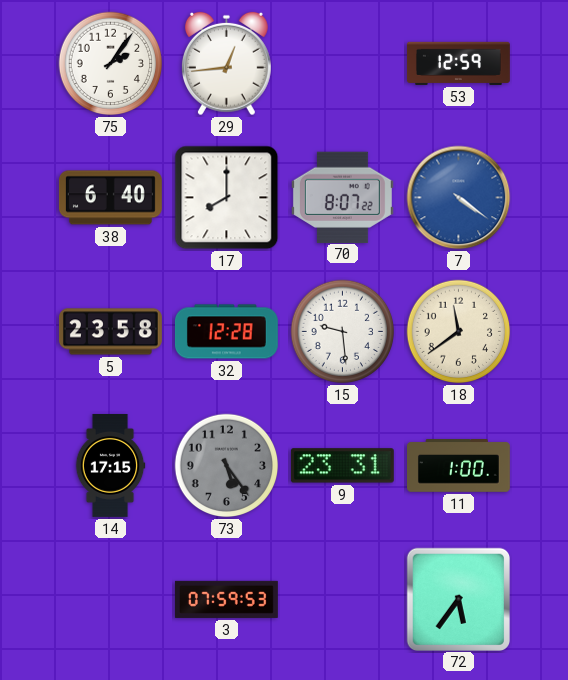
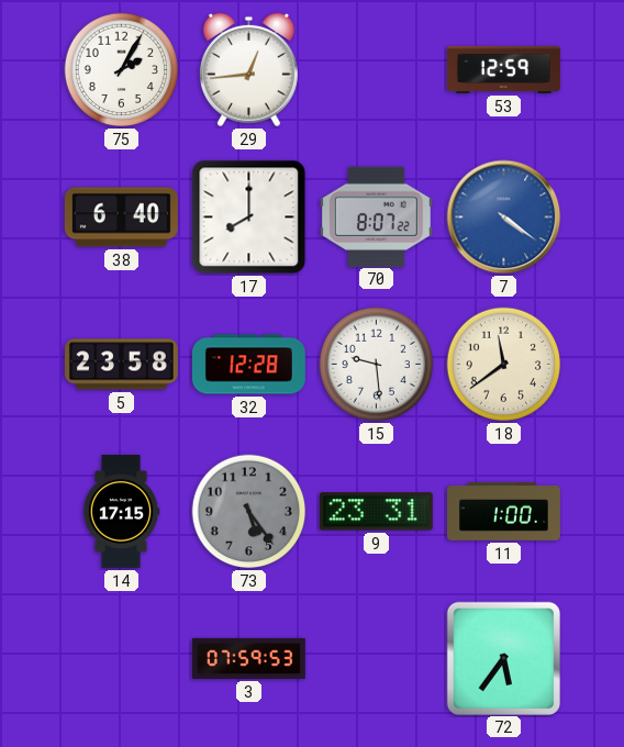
75: 2:06 -> 2:05
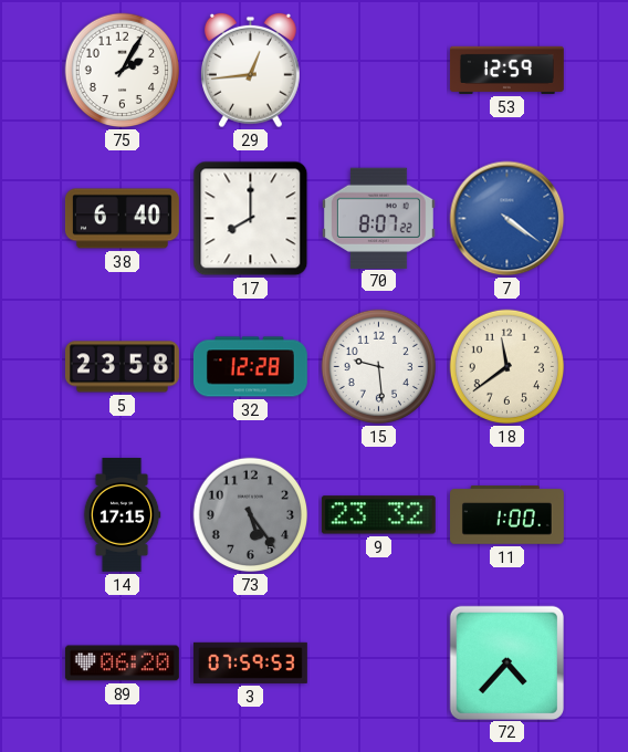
9: 23:31 -> 23:32
89: none -> 06:20
72: 5:36 -> 4:37
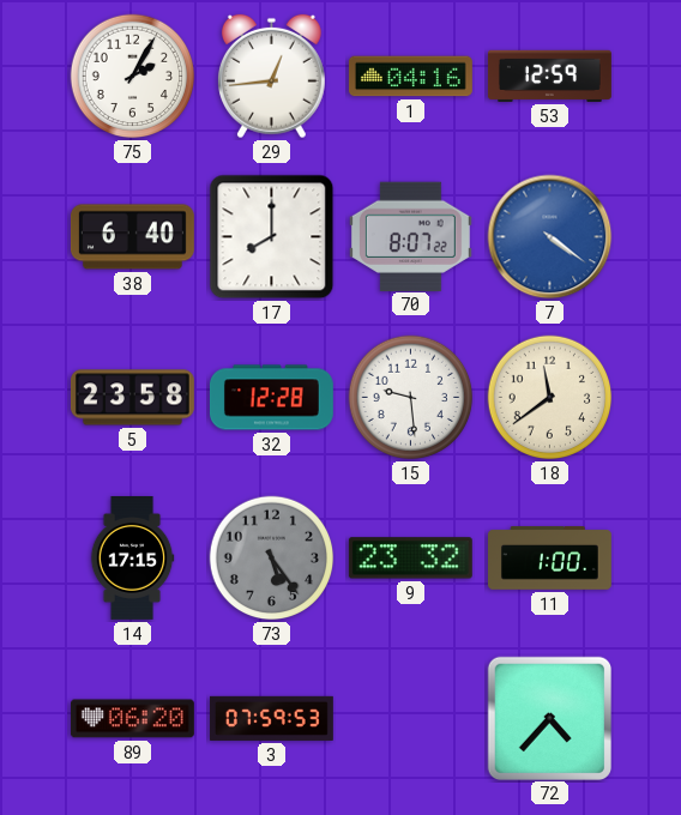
1: none -> 04:16
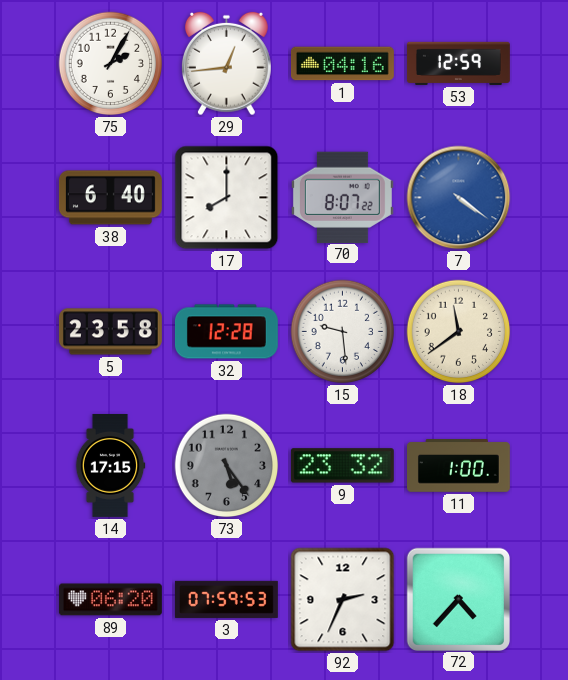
92: none -> 2:34
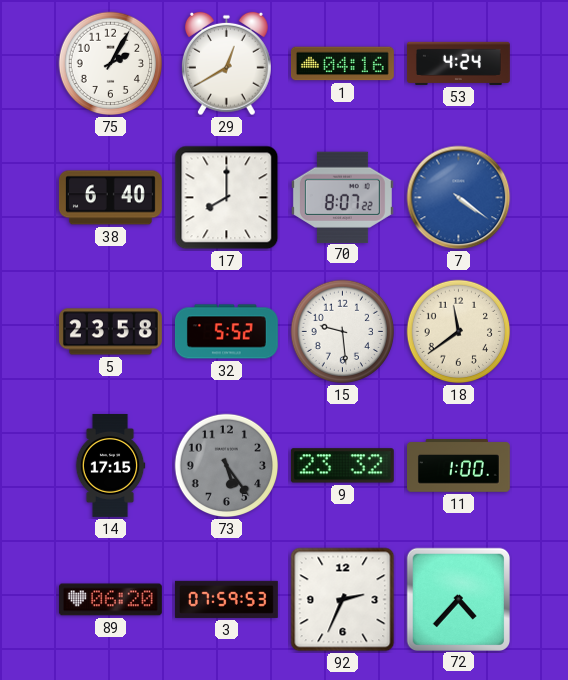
29: 12:44 -> 12:40
53: 12:59 -> 4:24
32: 12:28 -> 5:52
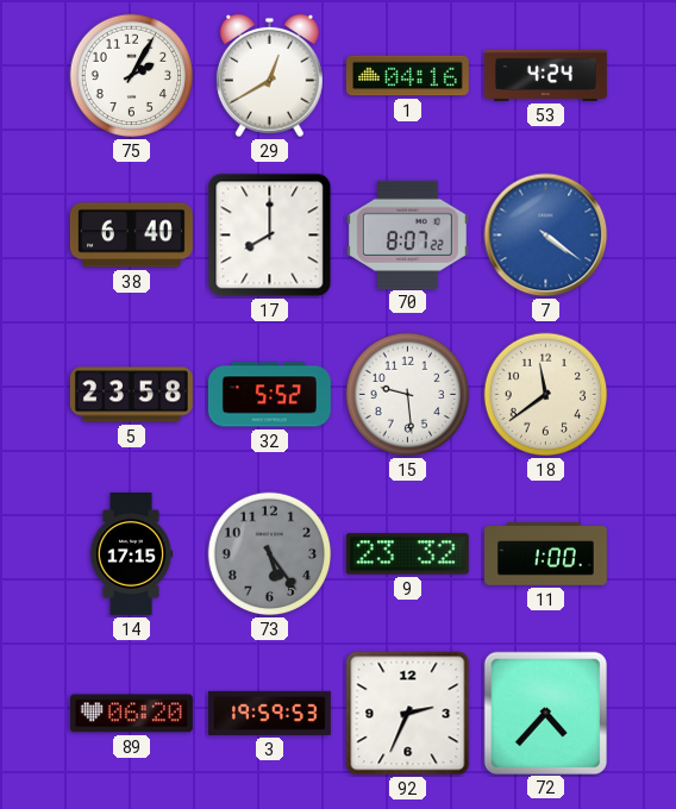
3: 07:59 -> 19:59
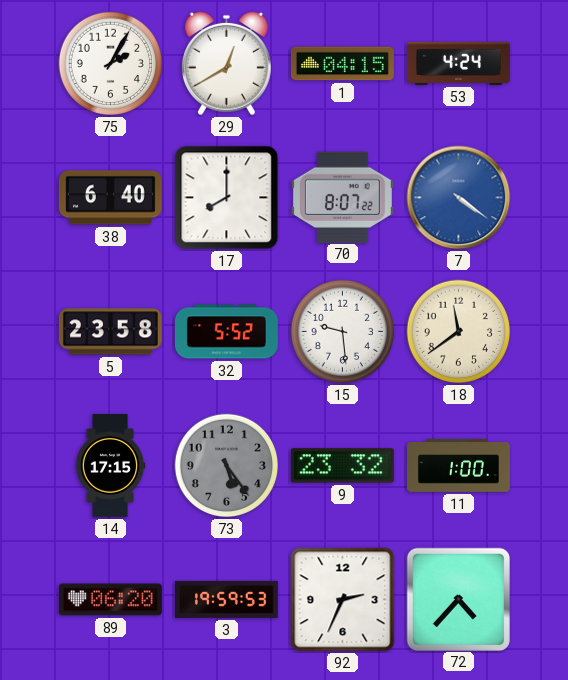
1: 04:16 -> 04:15
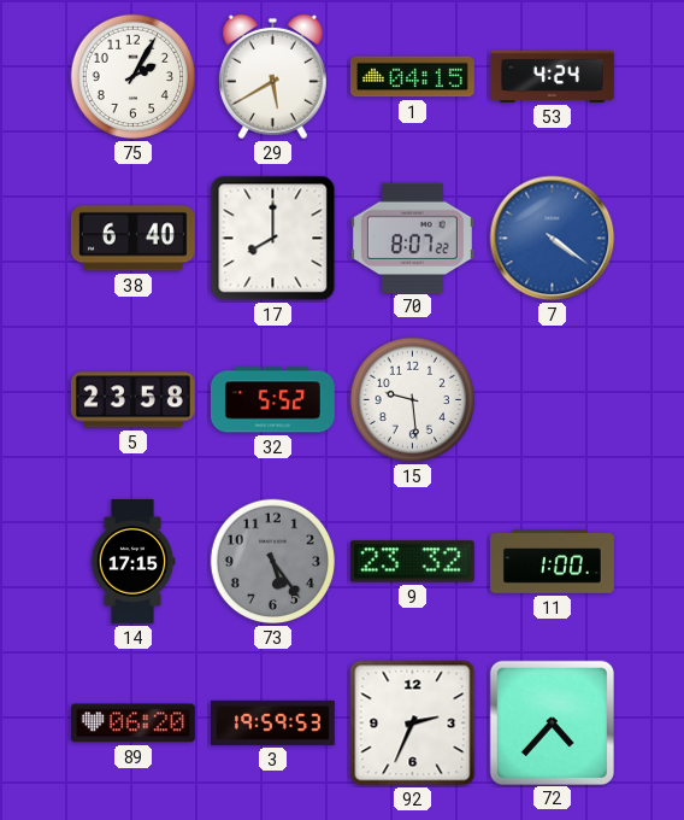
29: 12:40 -> 5:40
18: 11:39 -> none
